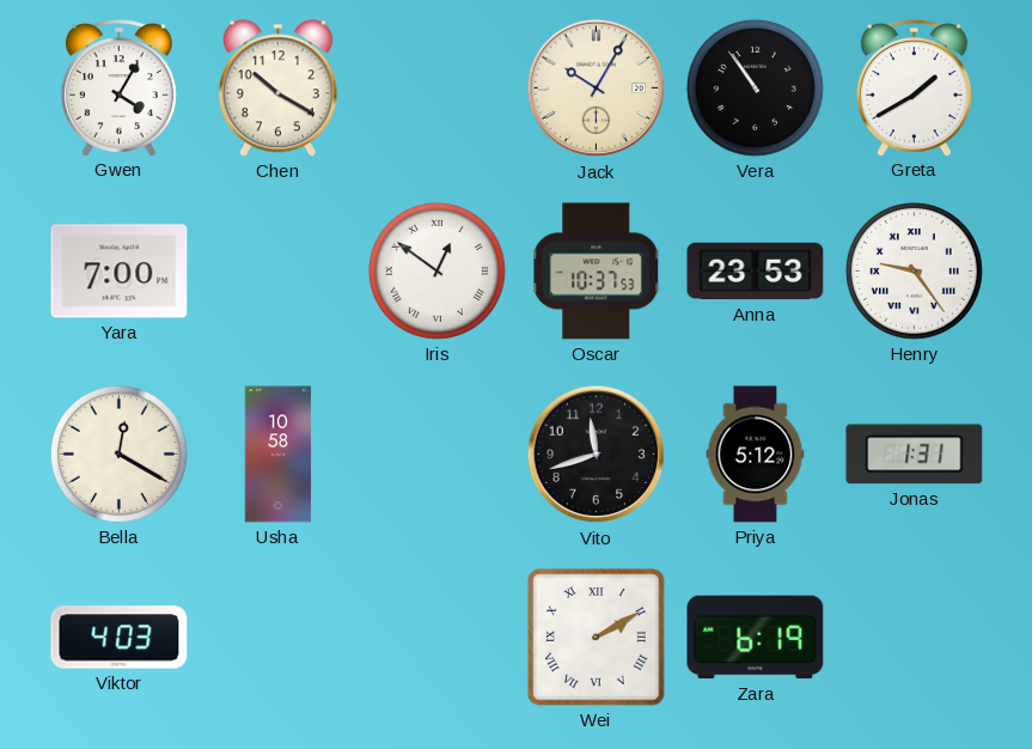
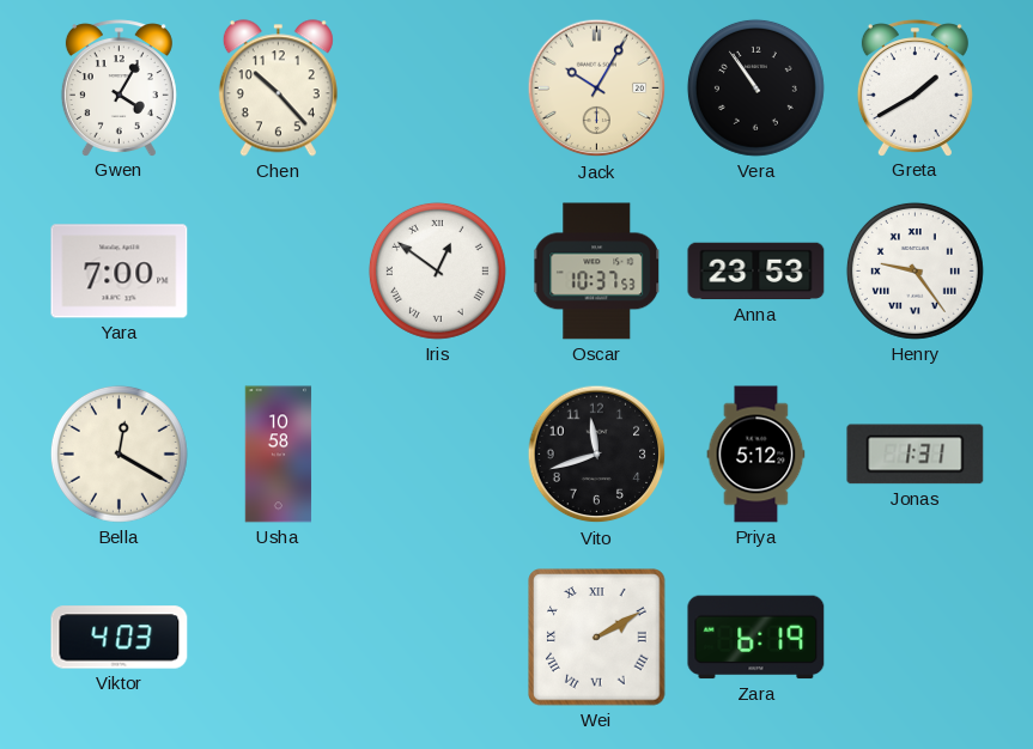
Chen: 10:20 -> 10:23
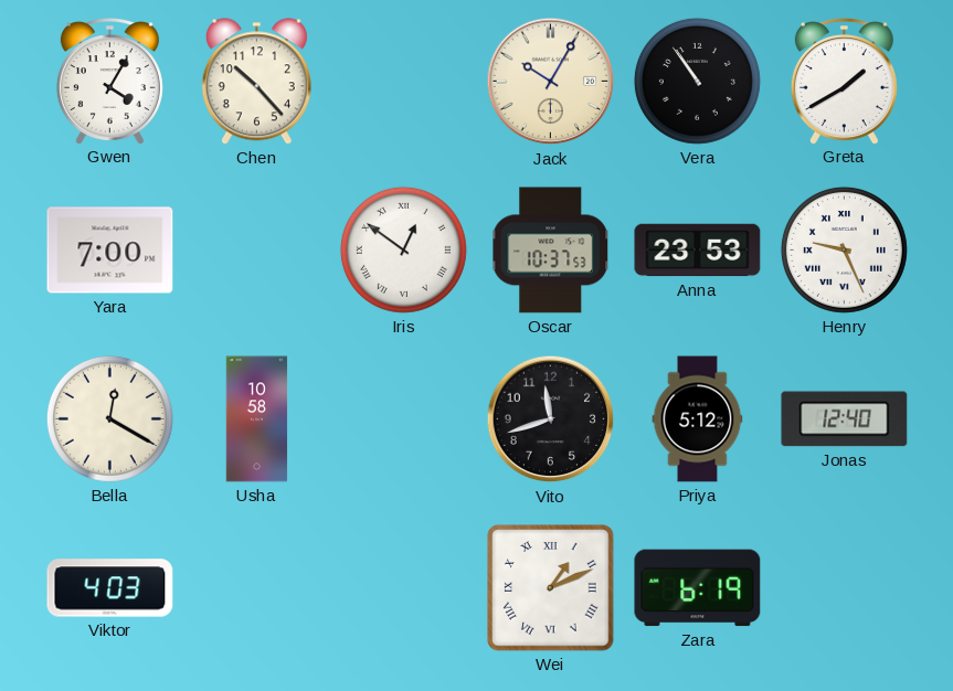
Henry: 9:24 -> 9:26
Jonas: 1:31 -> 12:40
Wei: 2:10 -> 1:11
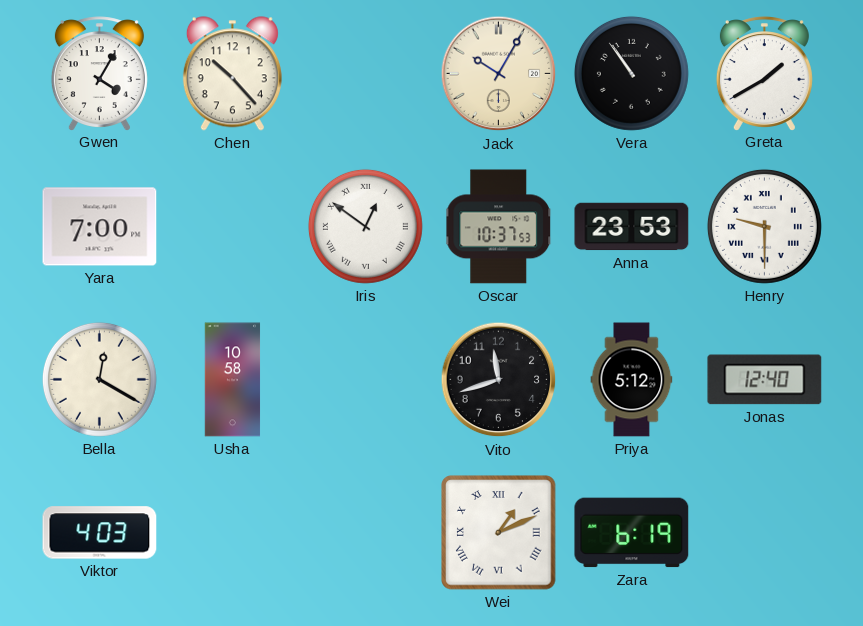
Henry: 9:26 -> 9:30
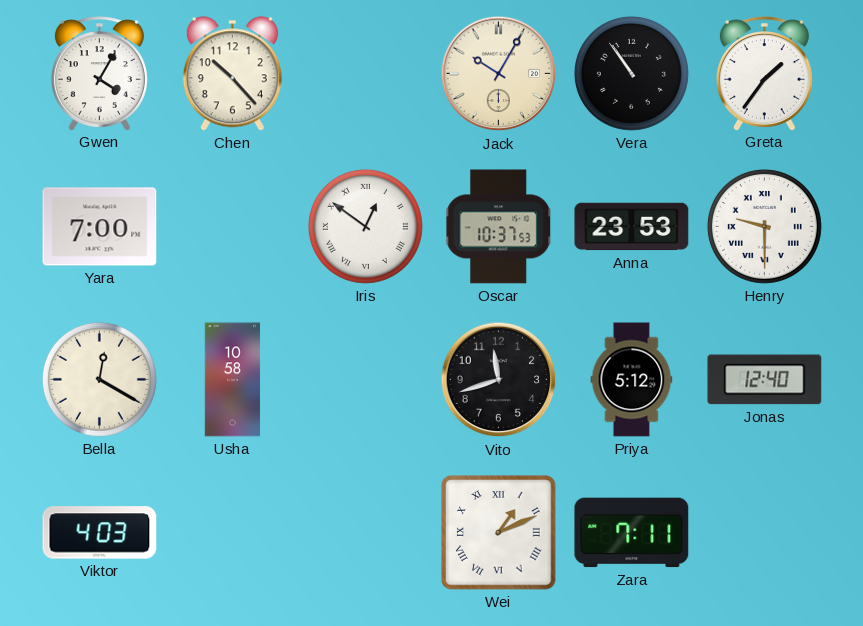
Greta: 1:40 -> 1:36
Zara: 6:19 -> 7:11
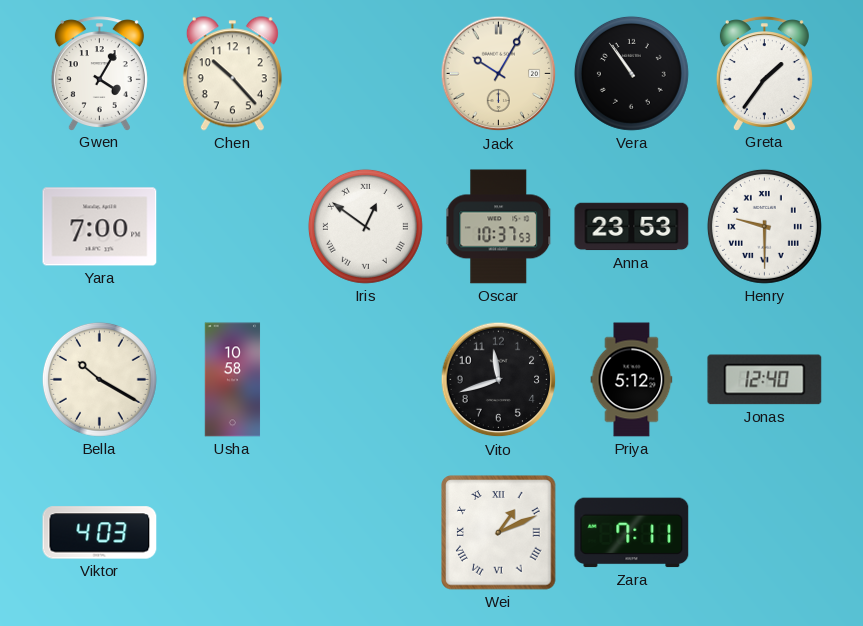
Bella: 12:20 -> 10:20
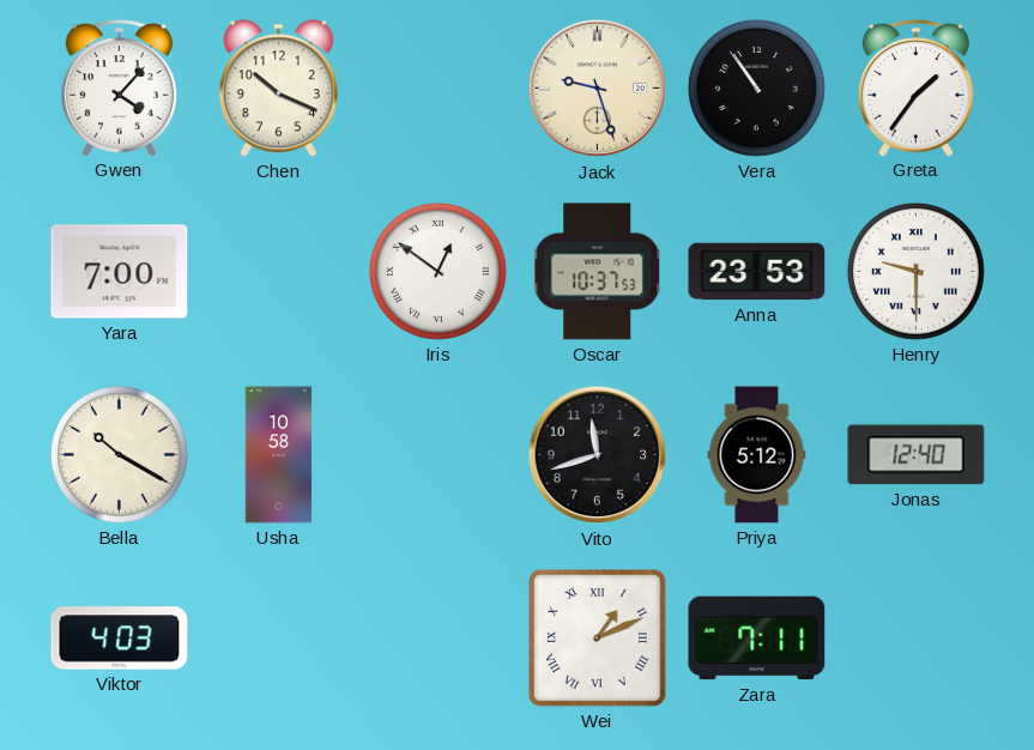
Gwen: 4:05 -> 4:07
Chen: 10:23 -> 10:19
Jack: 10:05 -> 9:27
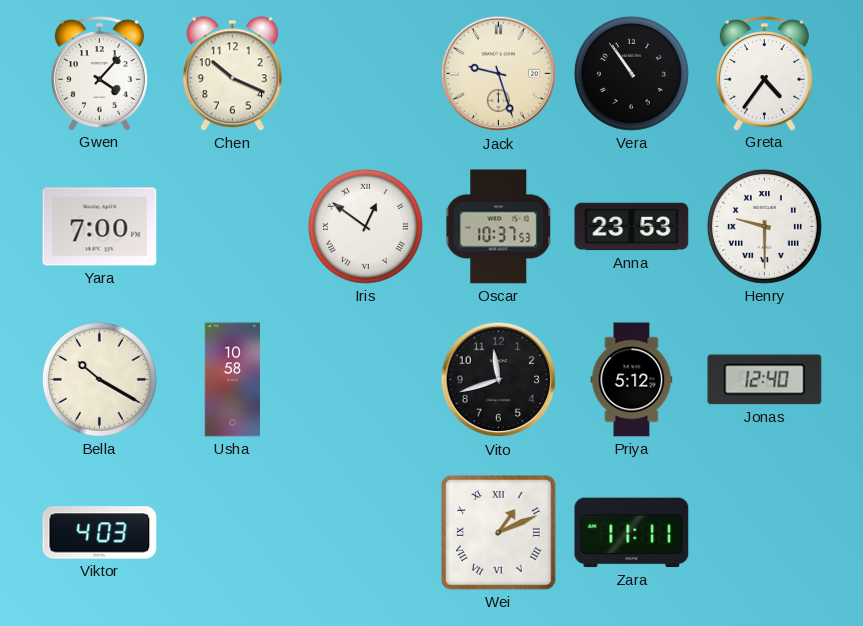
Greta: 1:36 -> 4:36
Zara: 7:11 -> 11:11
